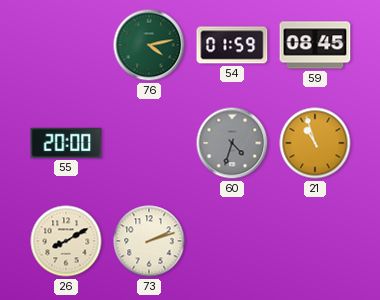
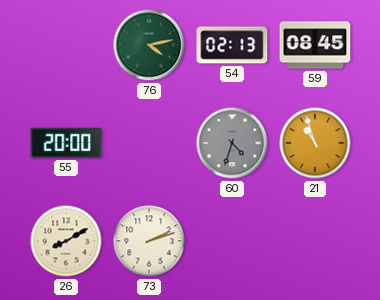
54: 01:59 -> 02:13
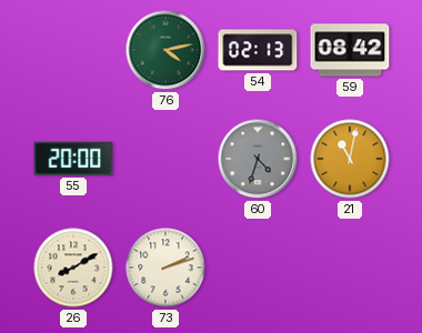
59: 08:45 -> 08:42
21: 10:57 -> 11:02
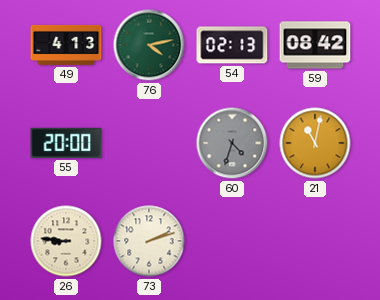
49: none -> 4:13
26: 8:10 -> 8:46
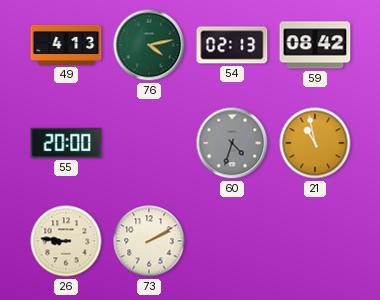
21: 11:02 -> 10:58
73: 2:12 -> 2:10
